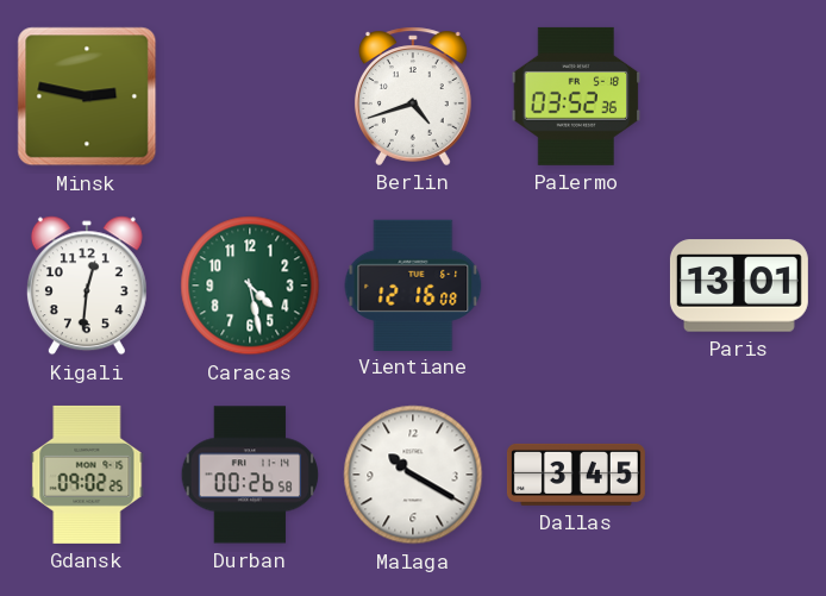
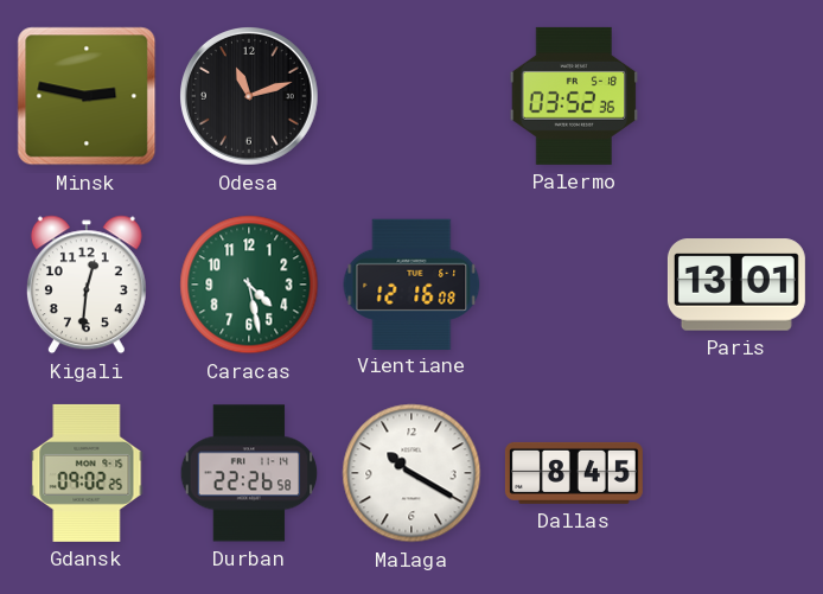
Odesa: none -> 11:12
Berlin: 4:42 -> none
Durban: 00:26 -> 22:26
Dallas: 3:45 -> 8:45
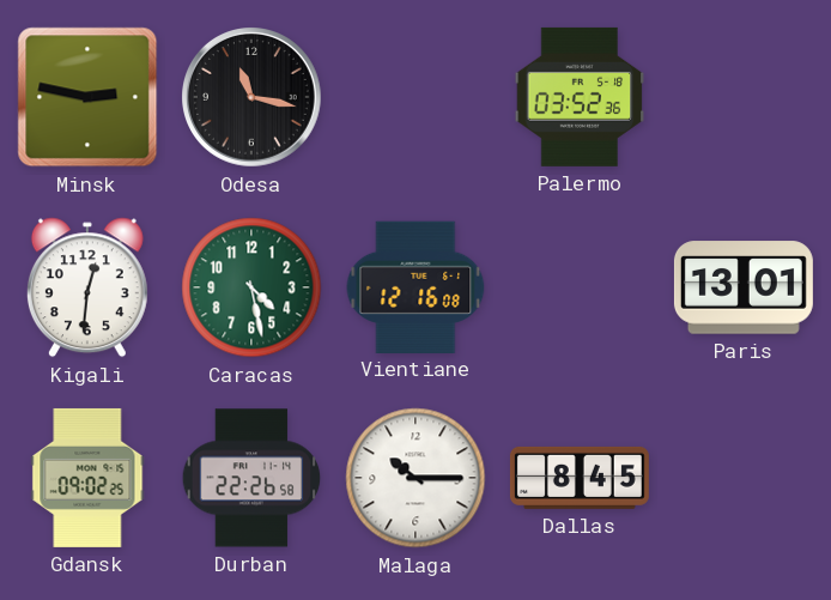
Odesa: 11:12 -> 11:17
Malaga: 10:20 -> 10:15
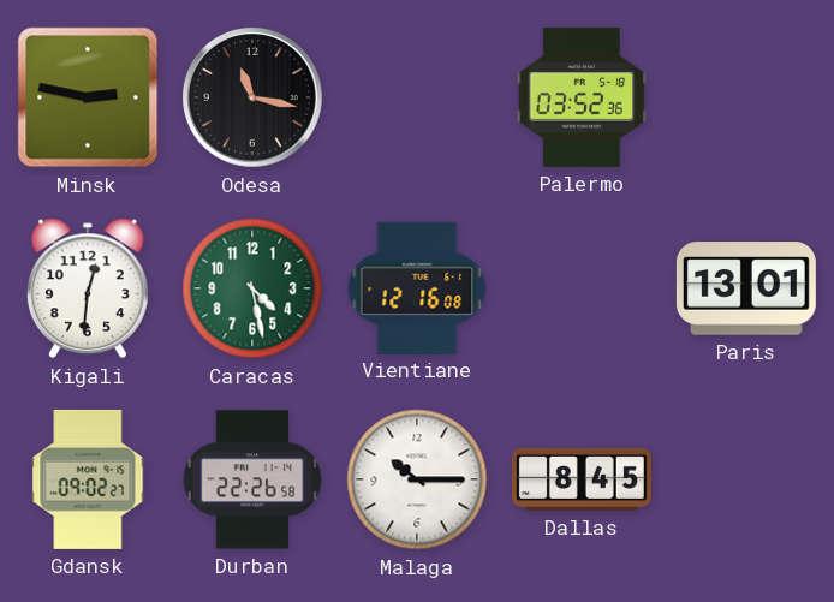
Gdansk: 09:02:25 -> 09:02:27
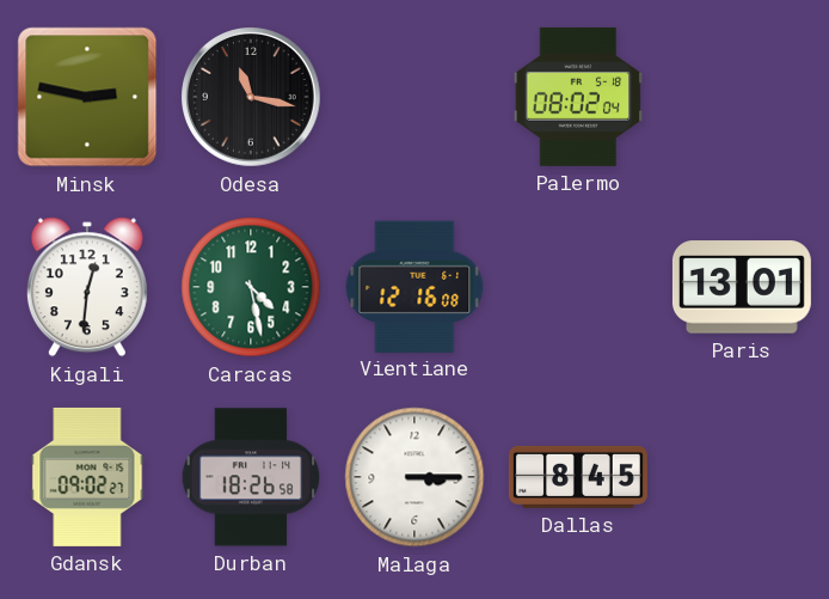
Palermo: 03:52 -> 08:02
Durban: 22:26 -> 18:26
Malaga: 10:15 -> 3:15
